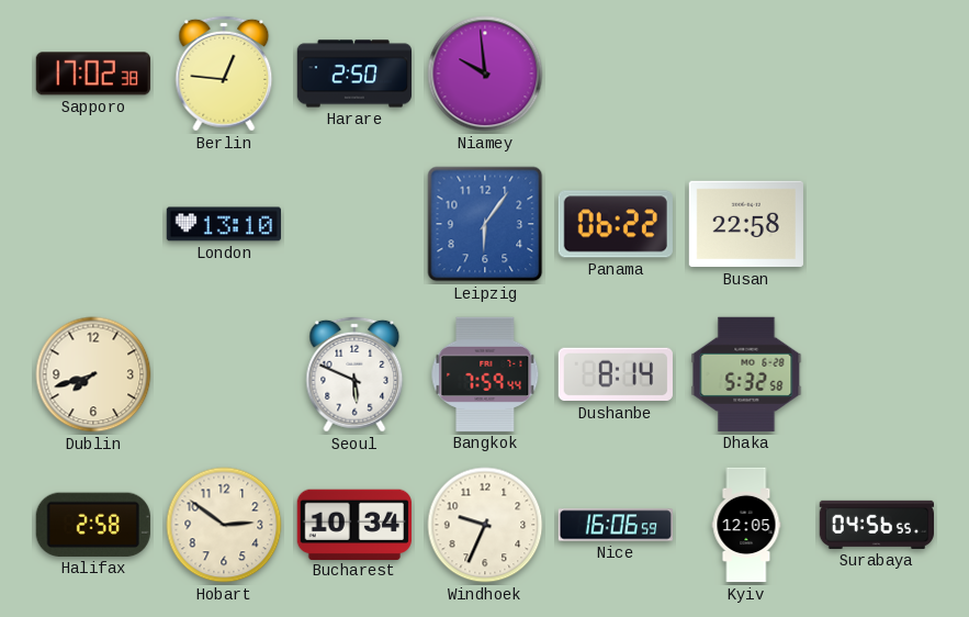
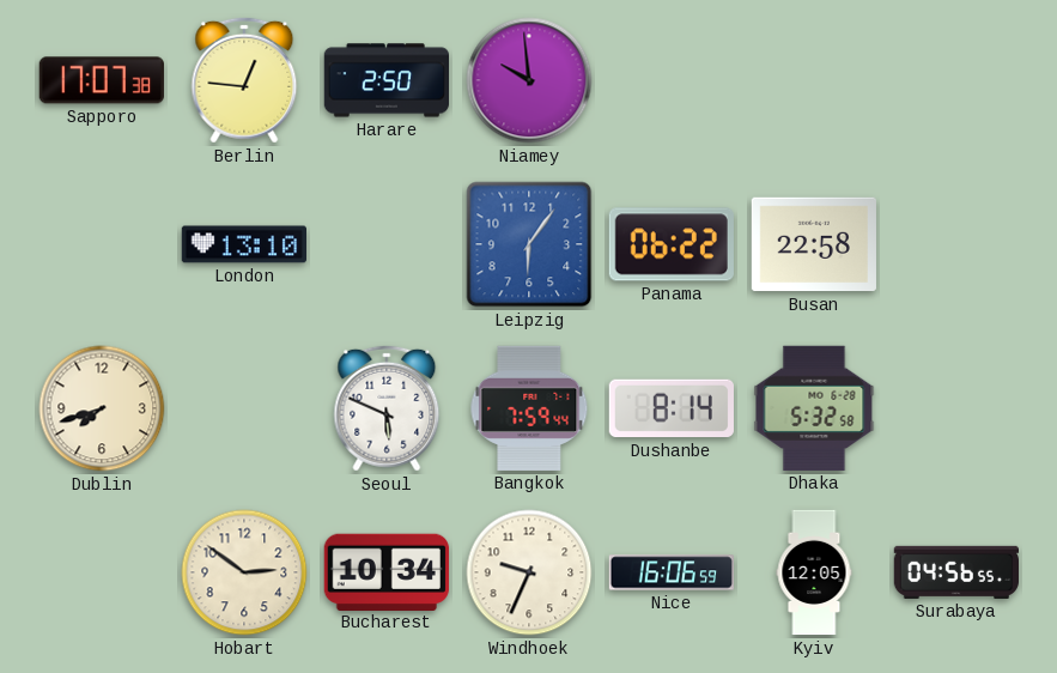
Sapporo: 17:02 -> 17:07
Halifax: 2:58 -> none
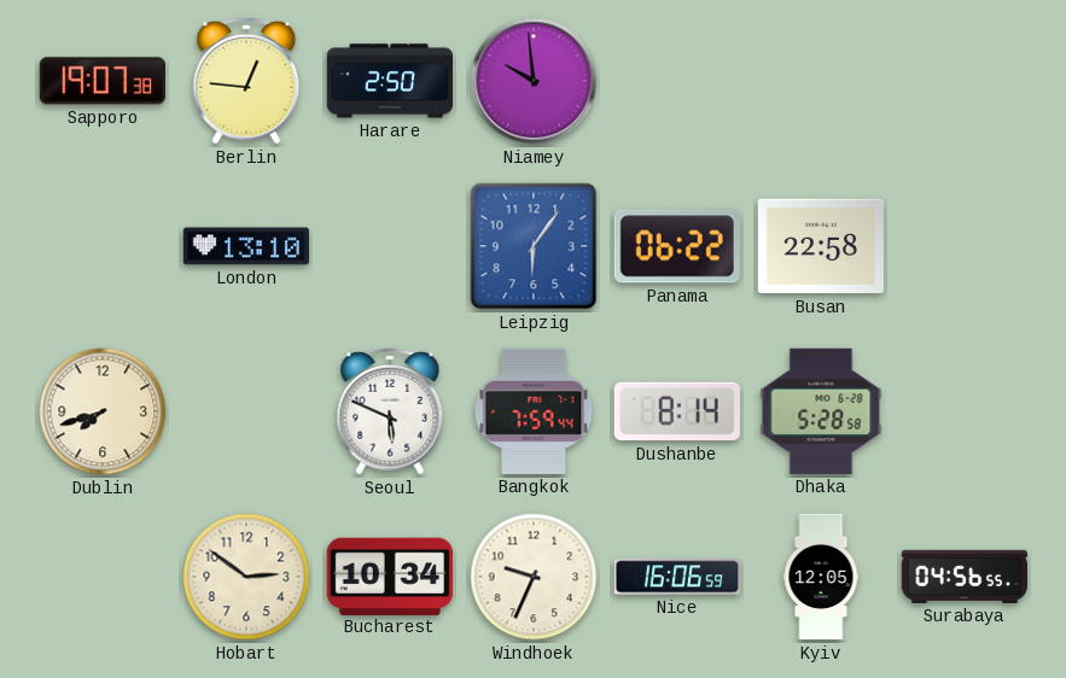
Sapporo: 17:07 -> 19:07
Dhaka: 5:32 -> 5:28
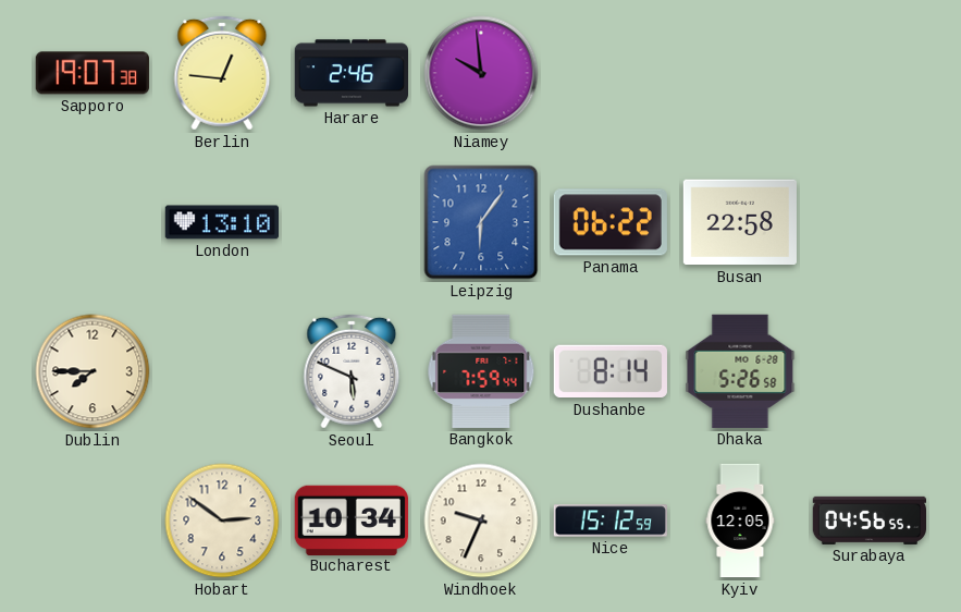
Harare: 2:50 -> 2:46
Dublin: 7:42 -> 7:45
Dhaka: 5:28 -> 5:26
Nice: 16:06 -> 15:12
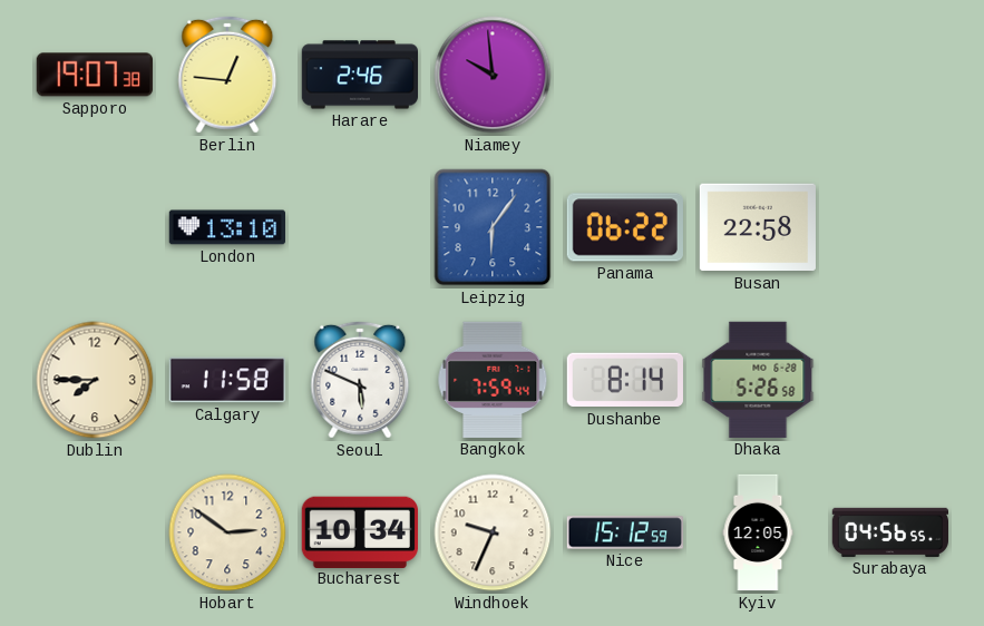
Calgary: none -> 11:58
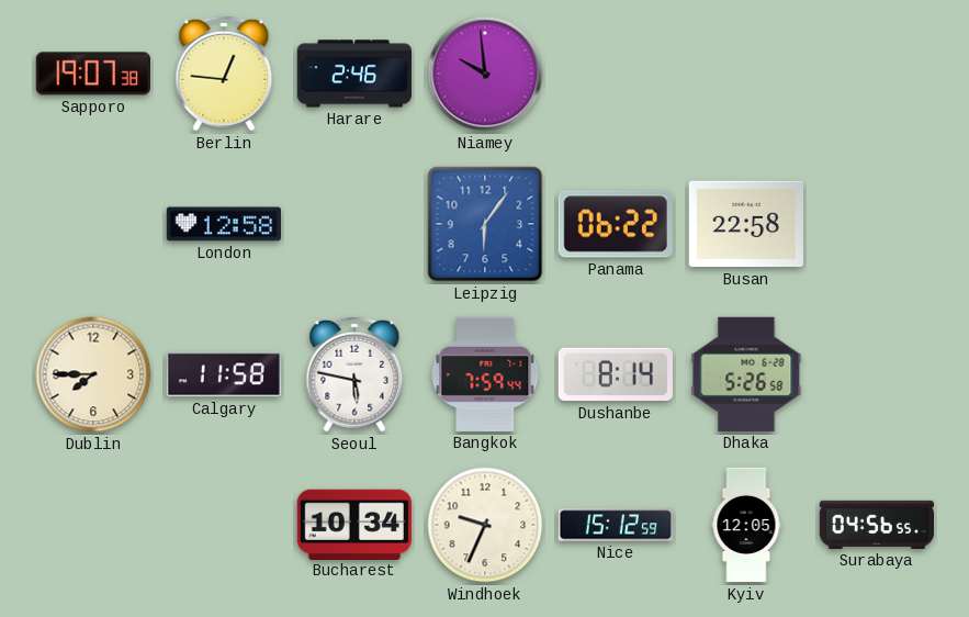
London: 13:10 -> 12:58
Seoul: 5:49 -> 5:47
Hobart: 2:51 -> none
